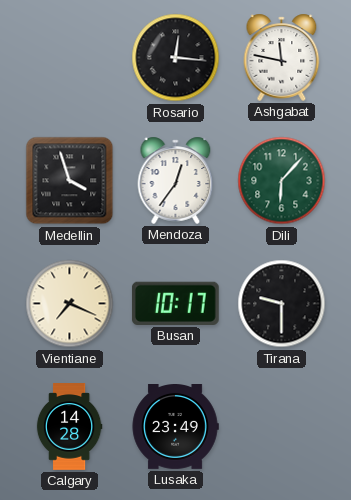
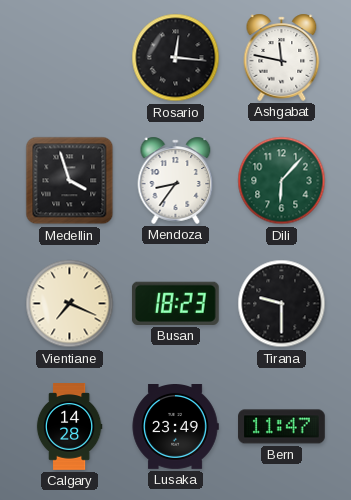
Mendoza: 12:36 -> 8:36
Busan: 10:17 -> 18:23
Bern: none -> 11:47
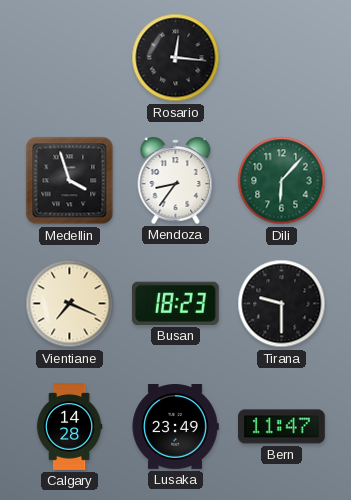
Ashgabat: 11:47 -> none
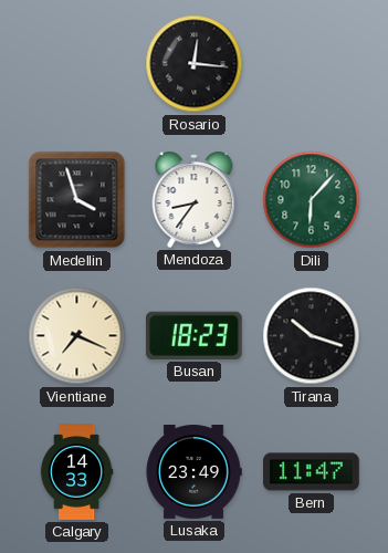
Tirana: 9:30 -> 10:18
Calgary: 14:28 -> 14:33
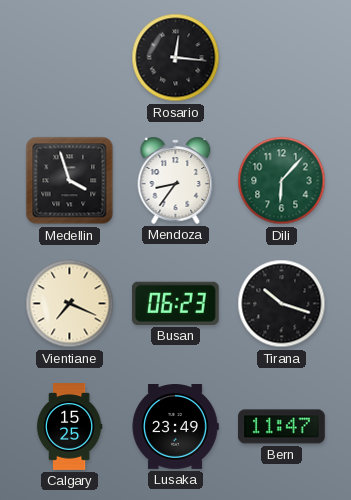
Busan: 18:23 -> 06:23
Calgary: 14:33 -> 15:25
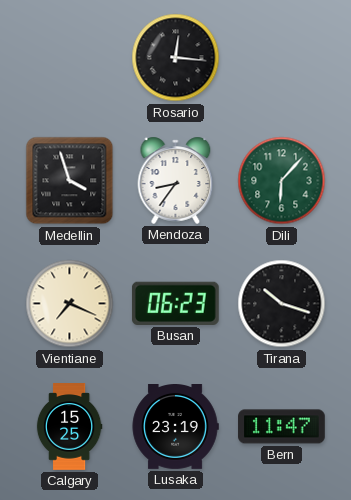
Lusaka: 23:49 -> 23:19
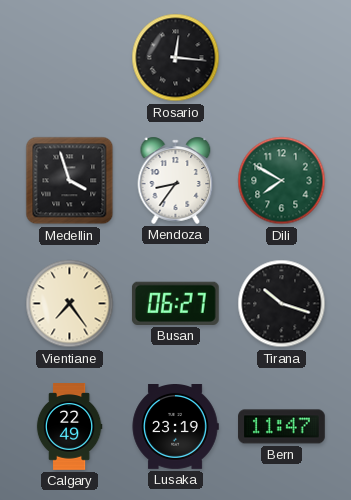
Dili: 6:07 -> 7:50
Vientiane: 7:19 -> 7:24
Busan: 06:23 -> 06:27
Calgary: 15:25 -> 22:49
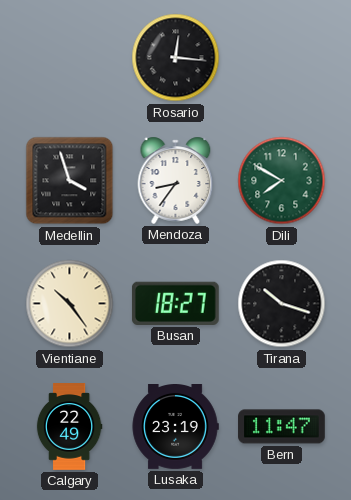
Vientiane: 7:24 -> 10:24
Busan: 06:27 -> 18:27
